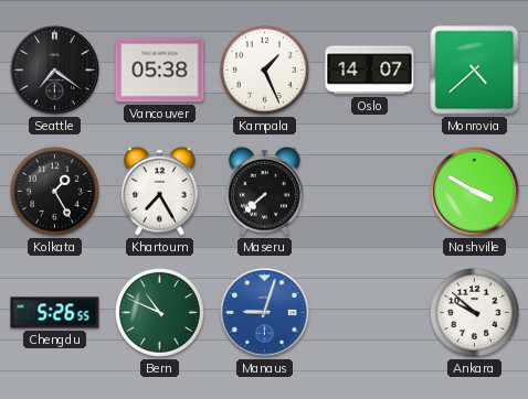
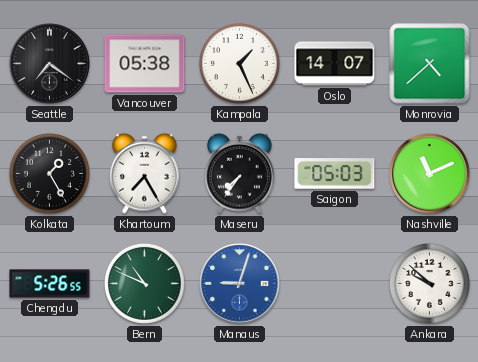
Maseru: 7:38 -> 7:36
Saigon: none -> 05:03
Nashville: 3:50 -> 11:11
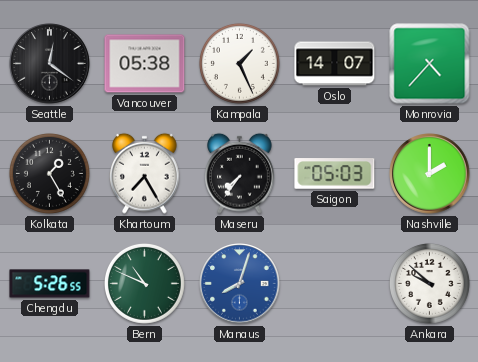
Seattle: 7:21 -> 12:21
Monrovia: 4:38 -> 4:37
Nashville: 11:11 -> 2:00
Manaus: 9:03 -> 8:03
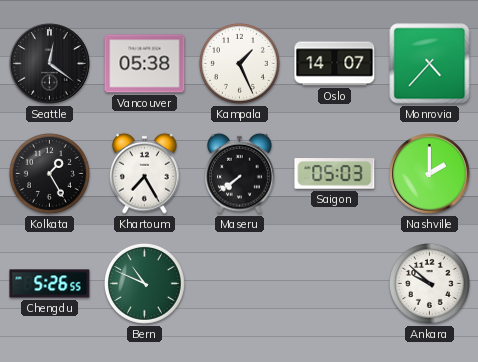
Maseru: 7:36 -> 7:39
Manaus: 8:03 -> none
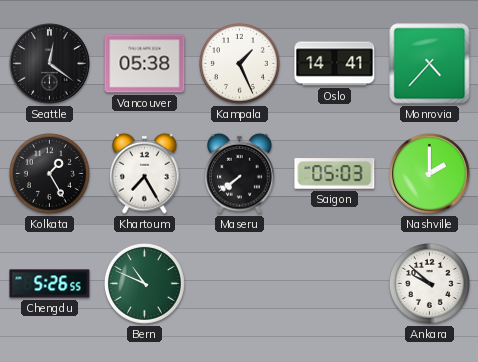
Oslo: 14:07 -> 14:41
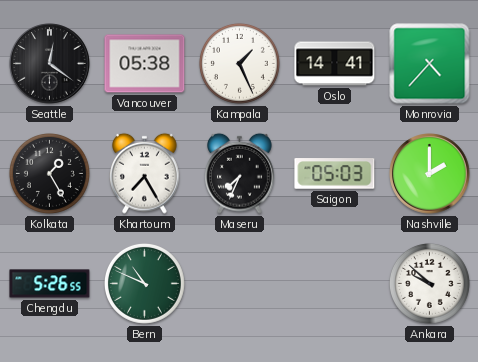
Maseru: 7:39 -> 7:34
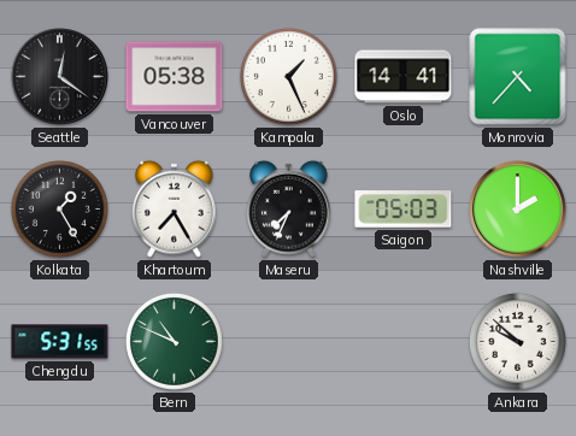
Chengdu: 5:26 -> 5:31
